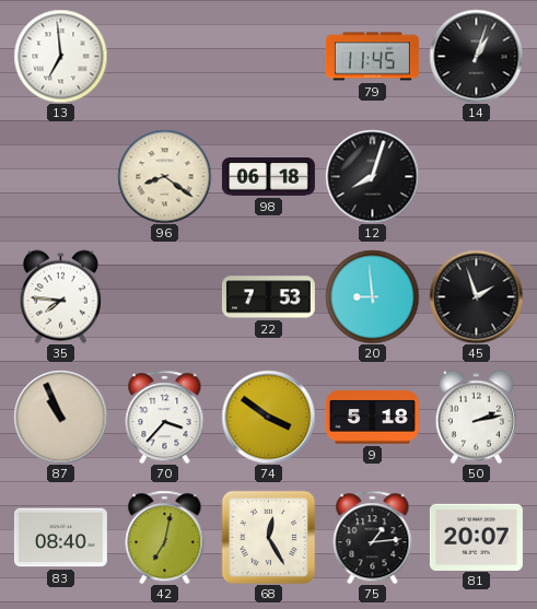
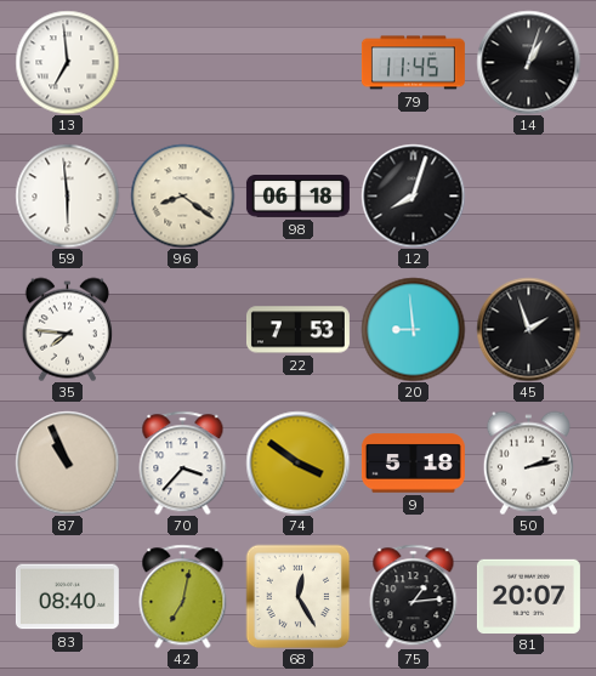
59: none -> 5:59
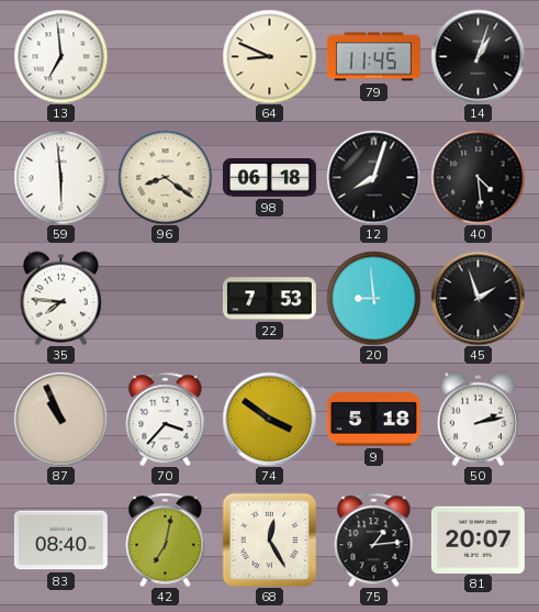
64: none -> 8:49
40: none -> 4:29
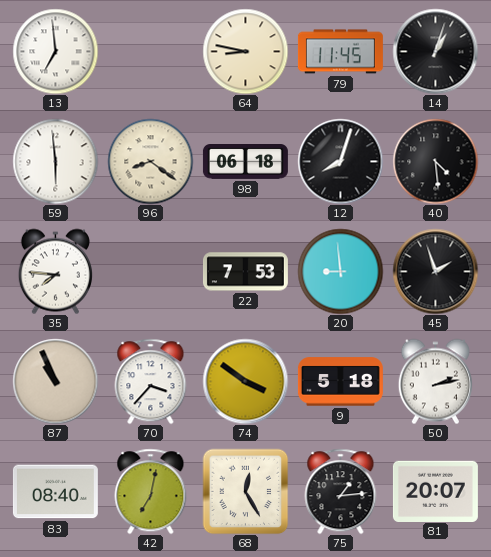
64: 8:49 -> 8:47
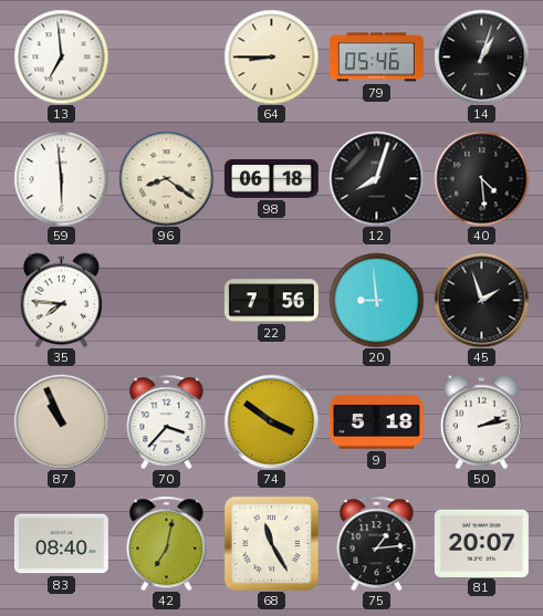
64: 8:47 -> 8:45
79: 11:45 -> 05:46
22: 7:53 -> 7:56
68: 12:25 -> 11:25
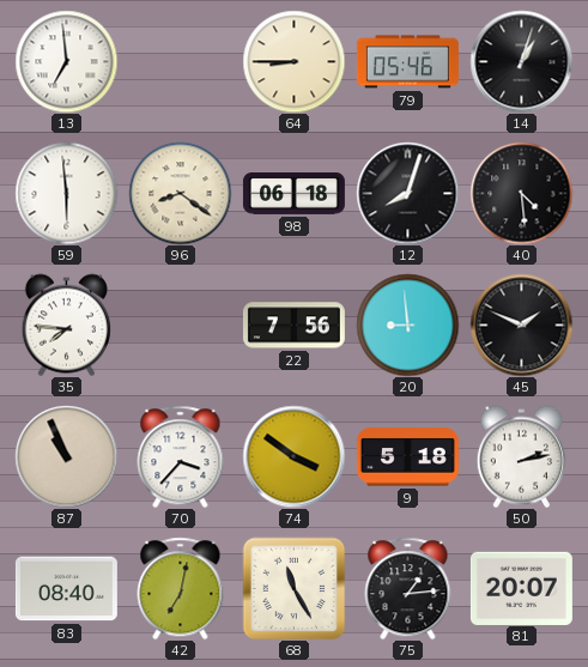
45: 1:57 -> 1:49
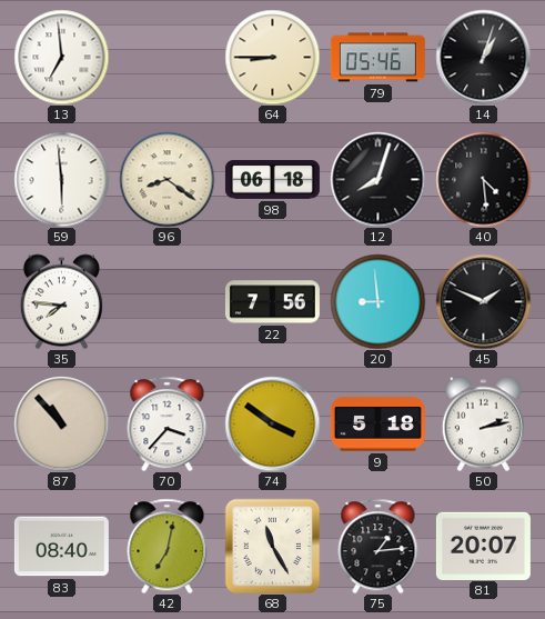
87: 10:56 -> 10:53
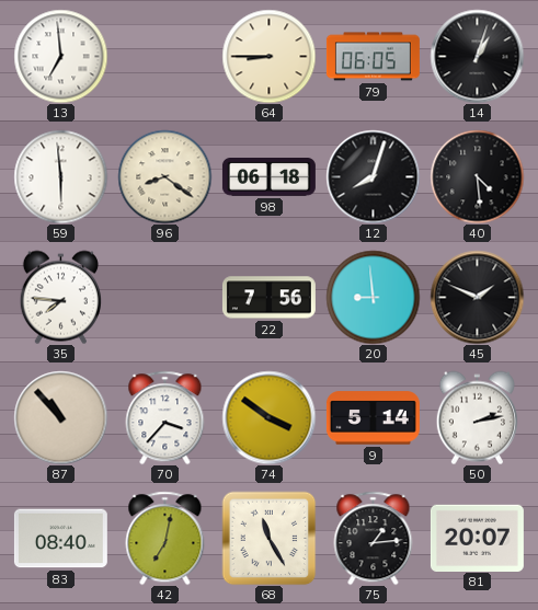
79: 05:46 -> 06:05
9: 5:18 -> 5:14
